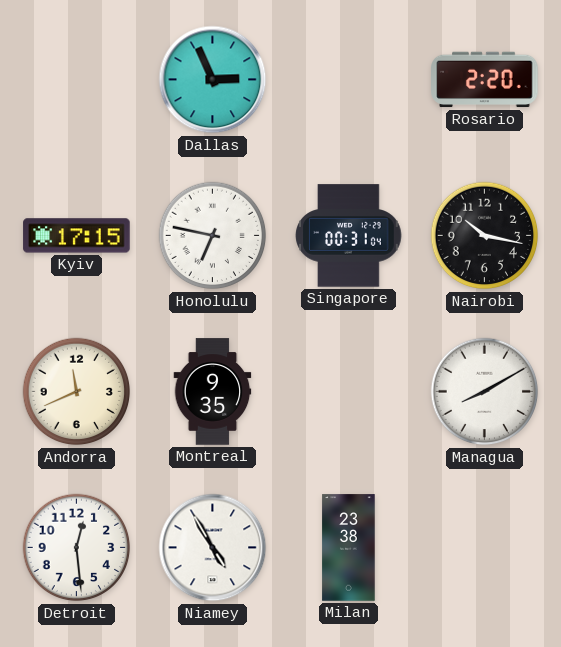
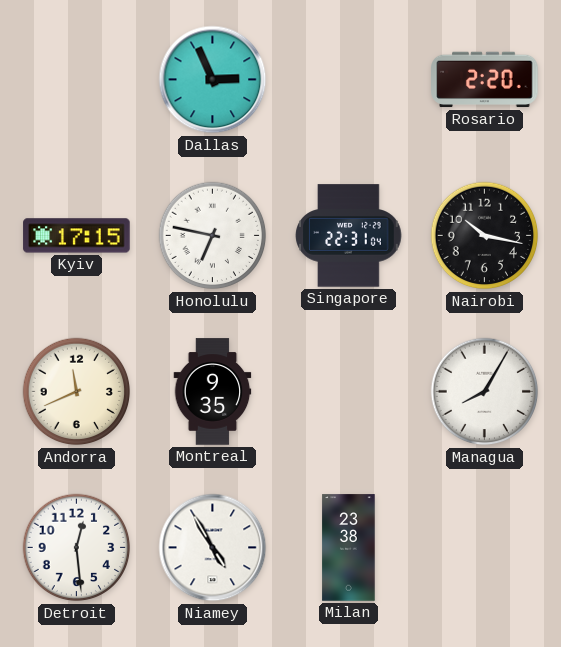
Singapore: 00:31 -> 22:31
Managua: 8:10 -> 8:05
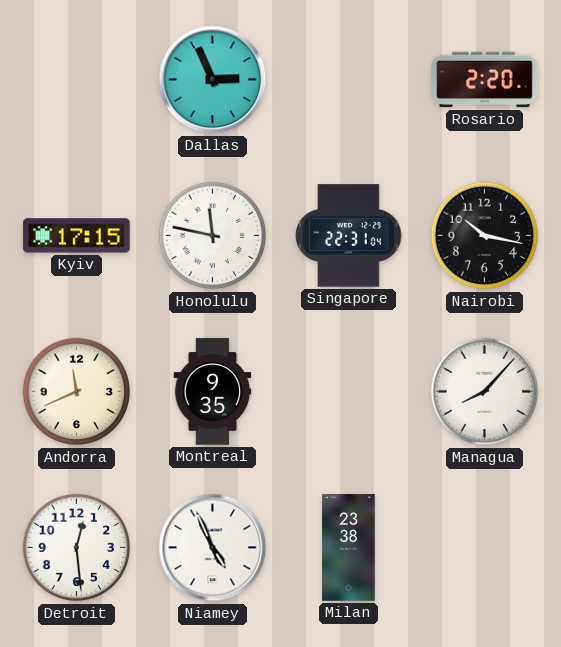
Honolulu: 6:47 -> 11:47
Managua: 8:05 -> 8:07
Niamey: 4:55 -> 4:56
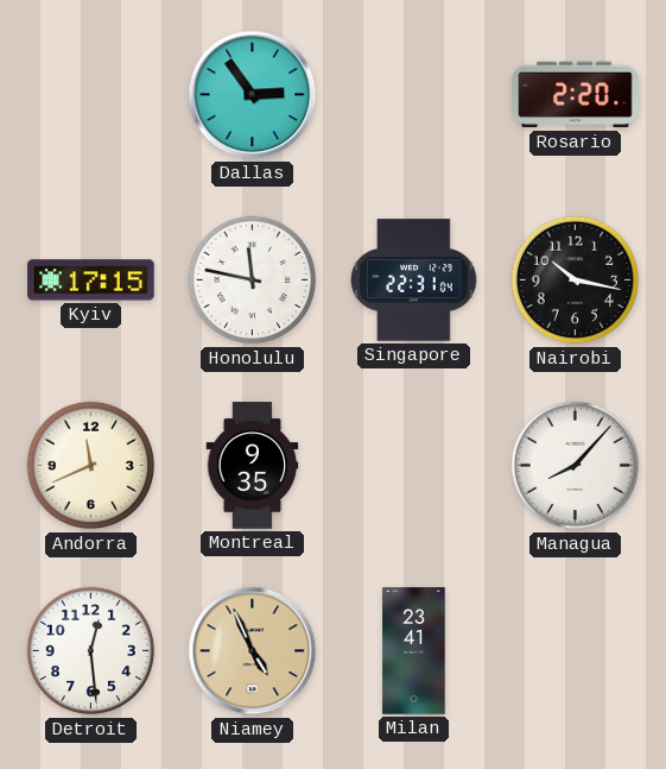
Dallas: 2:56 -> 2:54
Niamey dial: white -> champagne
Milan: 23:38 -> 23:41
